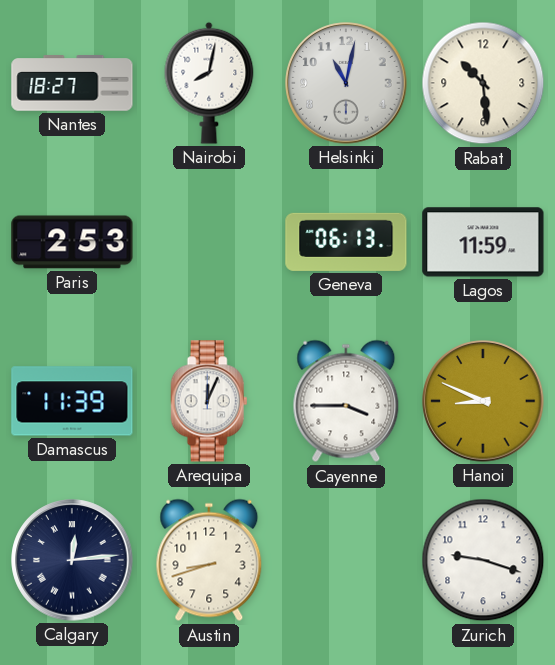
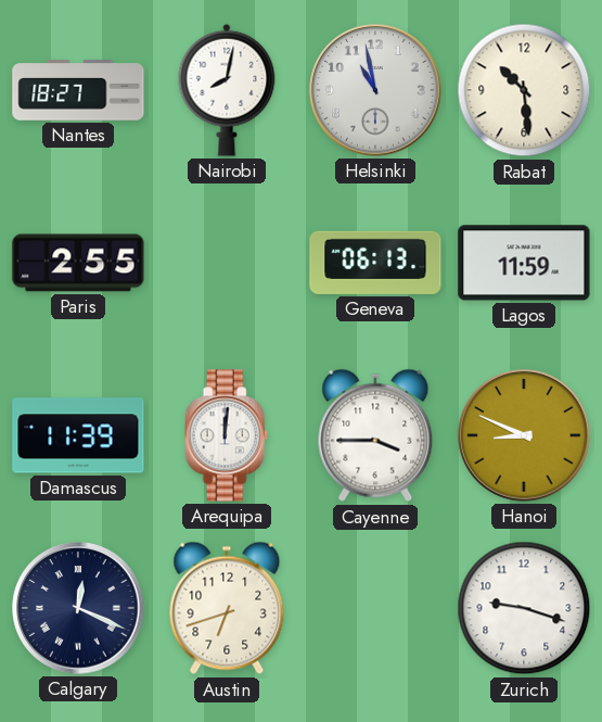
Helsinki: 11:02 -> 10:58
Paris: 2:53 -> 2:55
Arequipa: 12:04 -> 12:01
Calgary: 12:14 -> 12:19
Austin: 8:42 -> 6:42
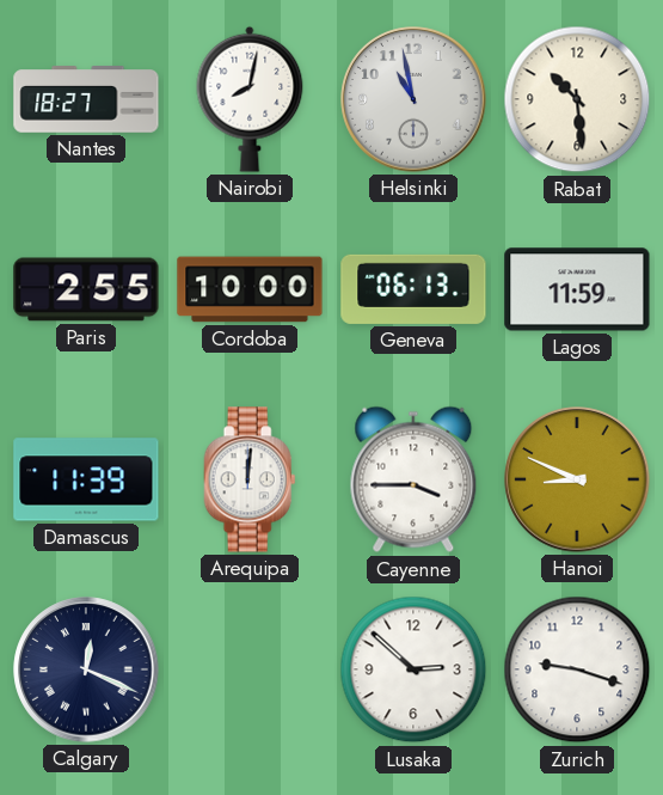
Cordoba: none -> 10:00
Austin: 6:42 -> none
Lusaka: none -> 2:52
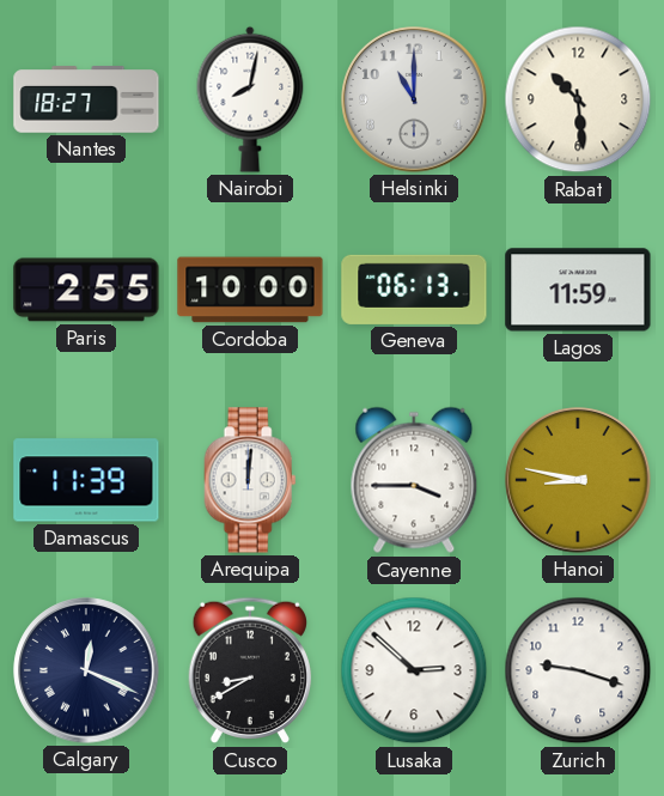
Helsinki: 10:58 -> 11:00
Hanoi: 8:49 -> 8:47
Cusco: none -> 8:40
